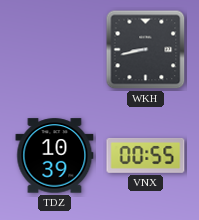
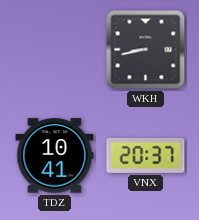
TDZ: 10:39 -> 10:41
VNX: 00:55 -> 20:37
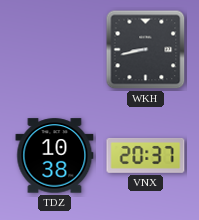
TDZ: 10:41 -> 10:38
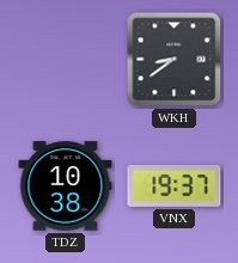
WKH: 8:43 -> 8:39
VNX: 20:37 -> 19:37
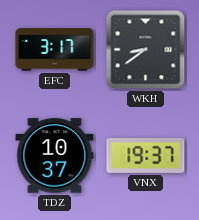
EFC: none -> 3:17
TDZ: 10:38 -> 10:37
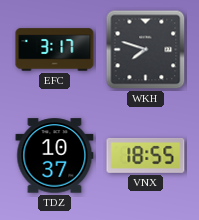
WKH: 8:39 -> 7:48
VNX: 19:37 -> 18:55
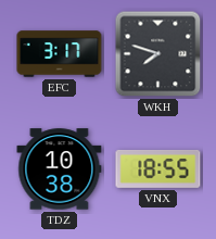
TDZ: 10:37 -> 10:38
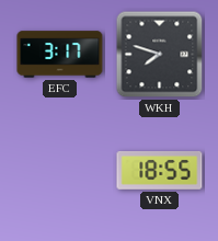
TDZ: 10:38 -> none
